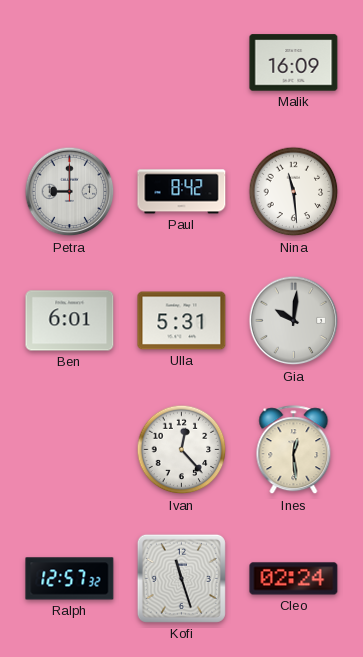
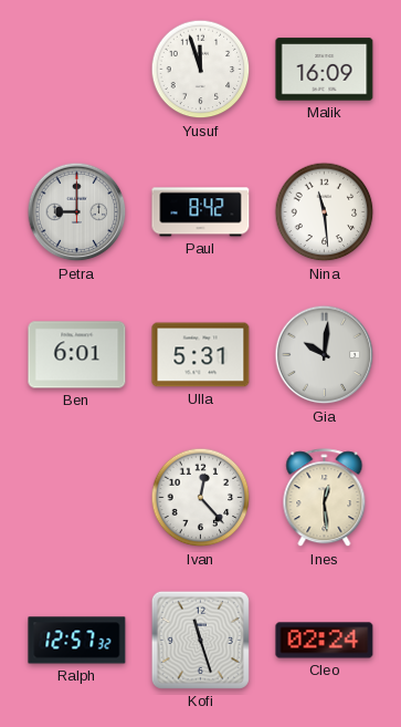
Yusuf: none -> 11:57
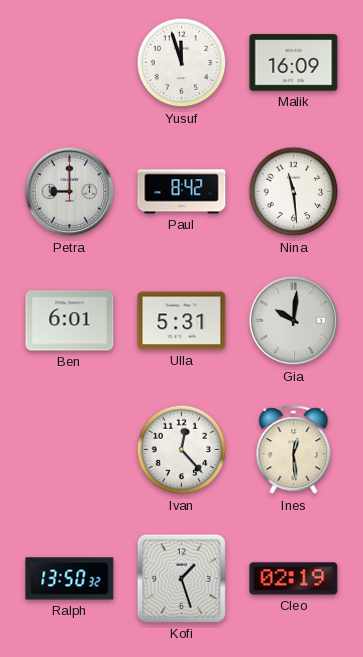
Ralph: 12:57 -> 13:50
Kofi: 11:27 -> 1:27
Cleo: 02:24 -> 02:19
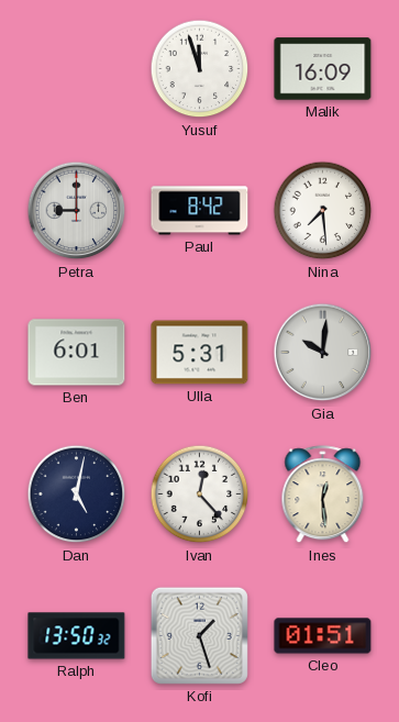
Nina: 11:29 -> 7:29
Dan: none -> 5:02
Cleo: 02:19 -> 01:51
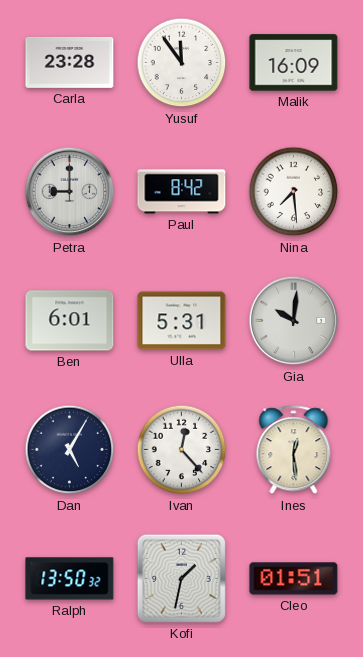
Carla: none -> 23:28
Yusuf: 11:57 -> 11:54
Dan: 5:02 -> 5:05
Kofi: 1:27 -> 1:32
